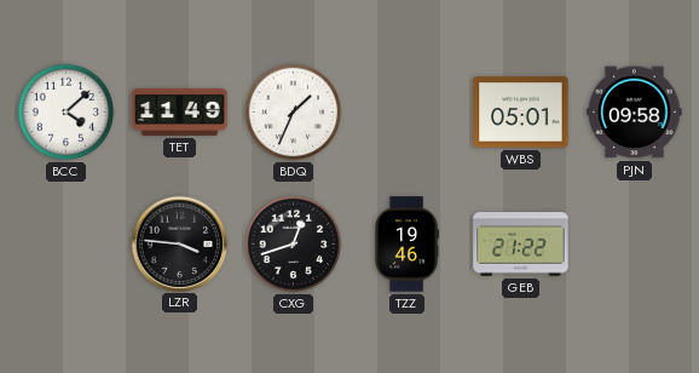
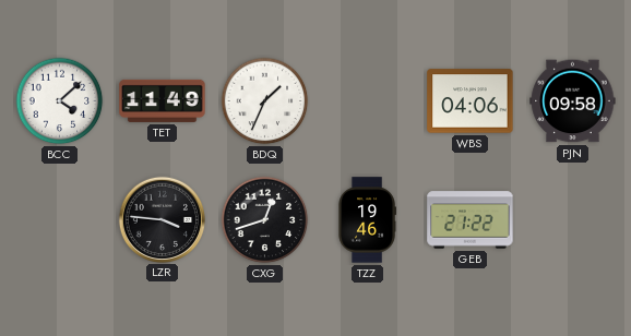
WBS: 05:01 -> 04:06
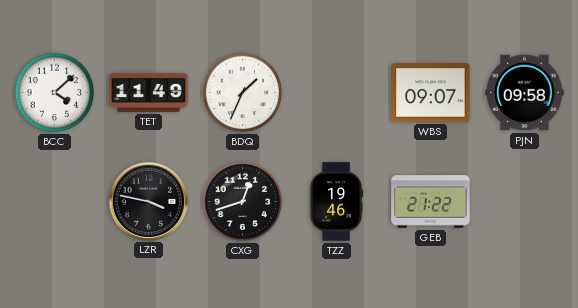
WBS: 04:06 -> 09:07
LZR: 3:46 -> 3:47
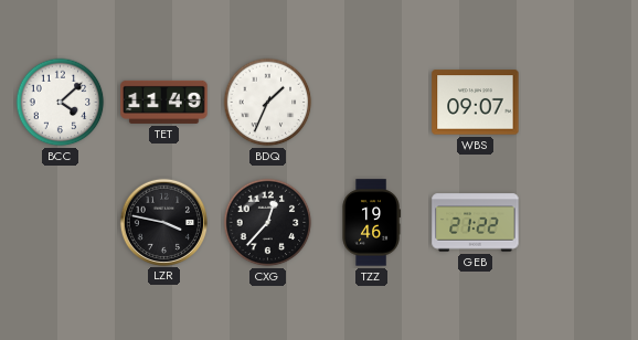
PJN: 09:58 -> none
CXG: 12:42 -> 12:37
